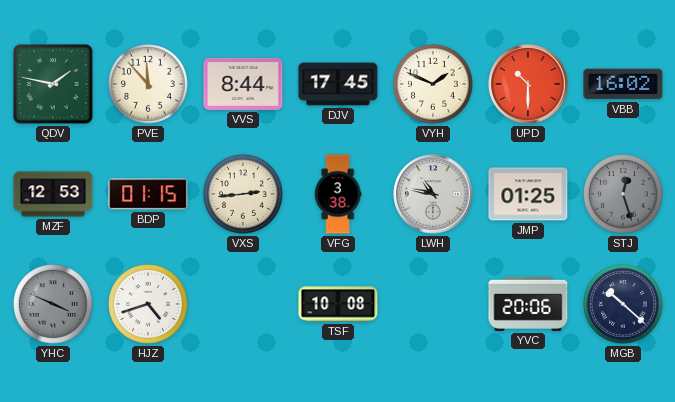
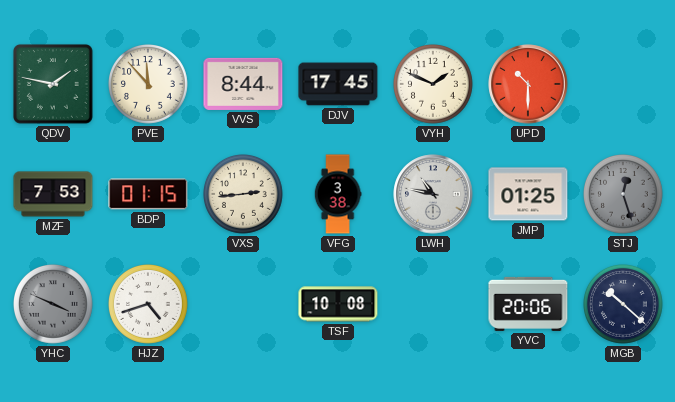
VBB: 16:02 -> none
MZF: 12:53 -> 7:53
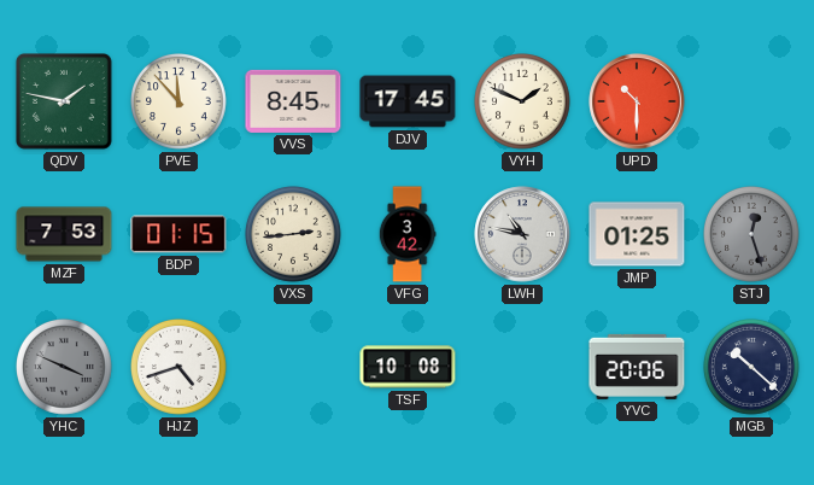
VVS: 8:44 -> 8:45
VFG: 3:38 -> 3:42
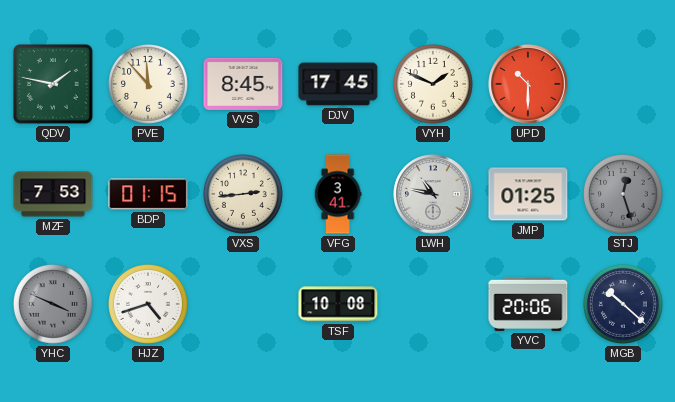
VFG: 3:42 -> 3:41
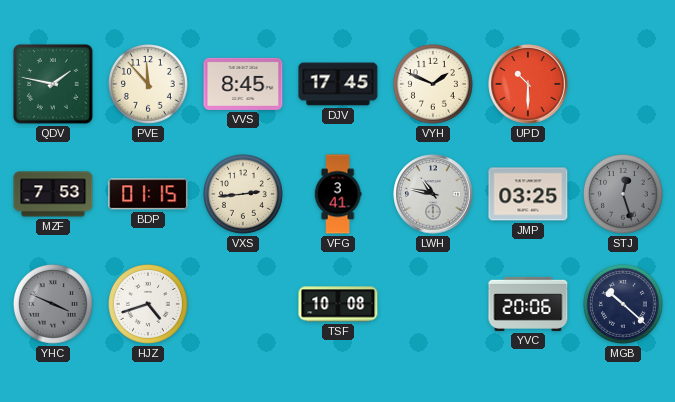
JMP: 01:25 -> 03:25
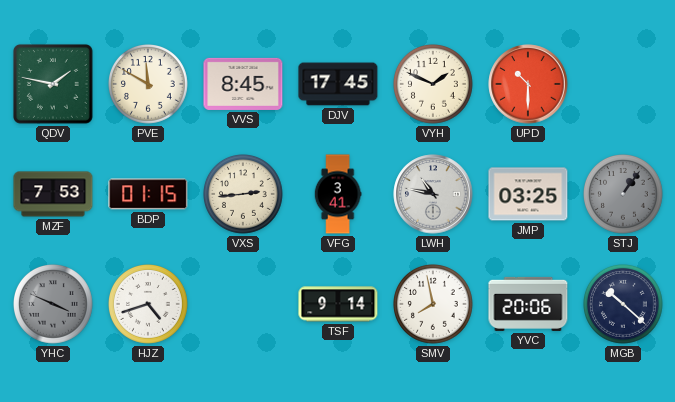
PVE: 11:53 -> 11:50
STJ: 12:27 -> 1:06
TSF: 10:08 -> 9:14
SMV: none -> 7:58
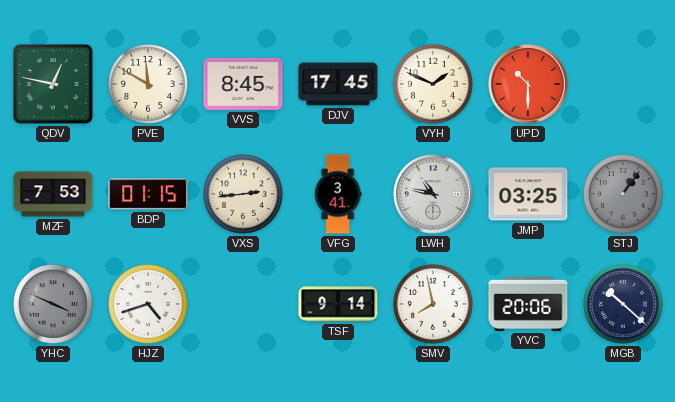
QDV: 1:47 -> 12:47
